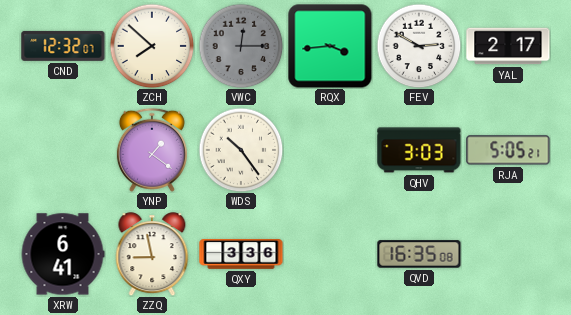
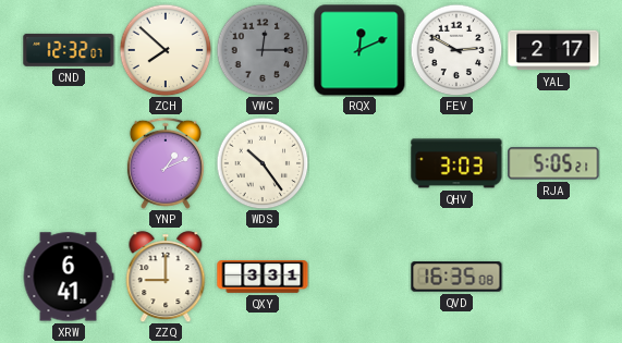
RQX: 3:44 -> 12:11
YNP: 1:21 -> 1:11
ZZQ: 8:58 -> 9:00
QXY: 3:36 -> 3:31
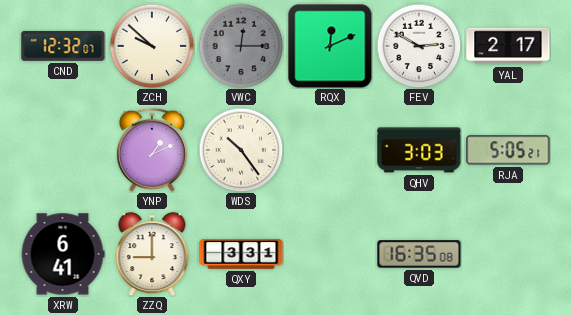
ZCH: 7:52 -> 9:52
